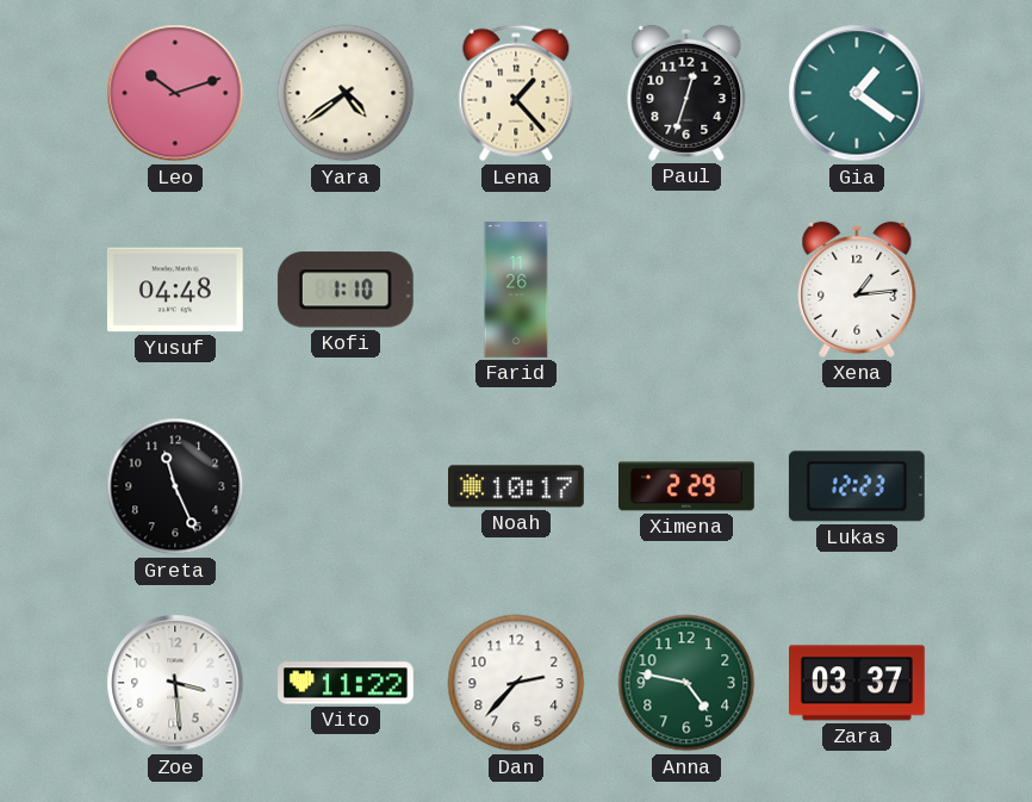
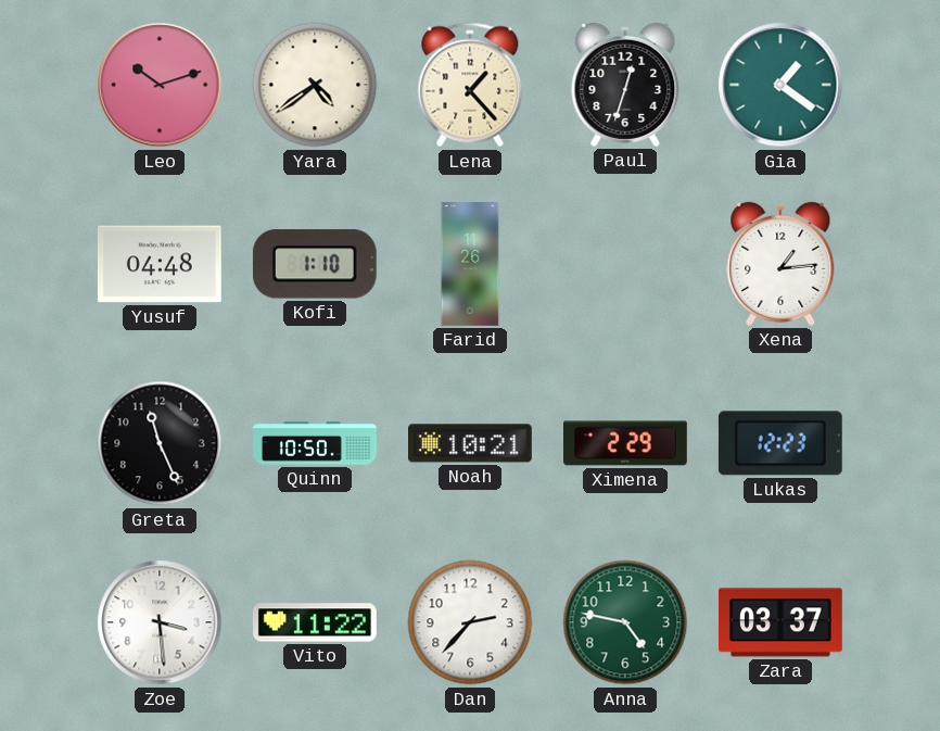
Quinn: none -> 10:50
Noah: 10:17 -> 10:21
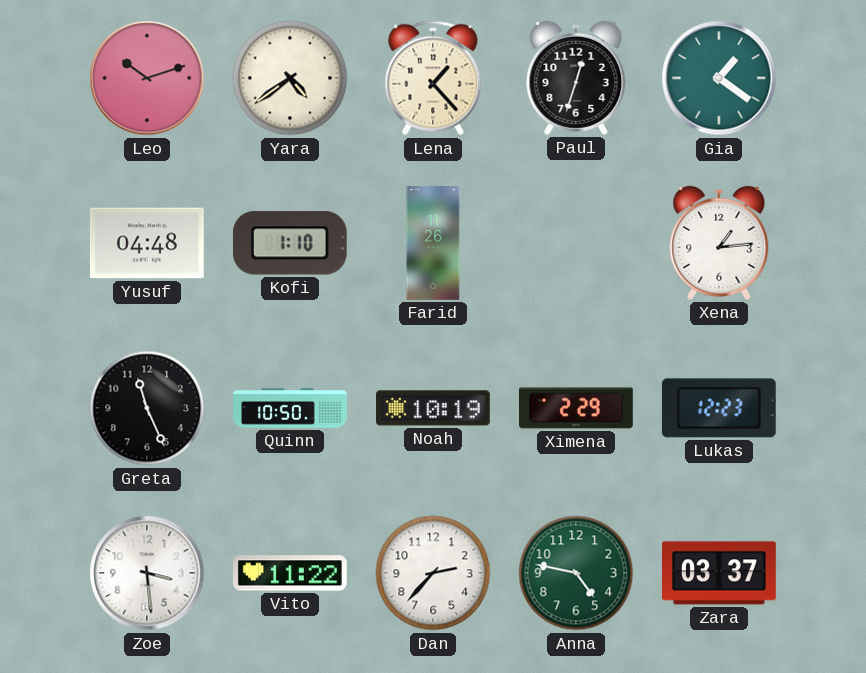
Noah: 10:21 -> 10:19
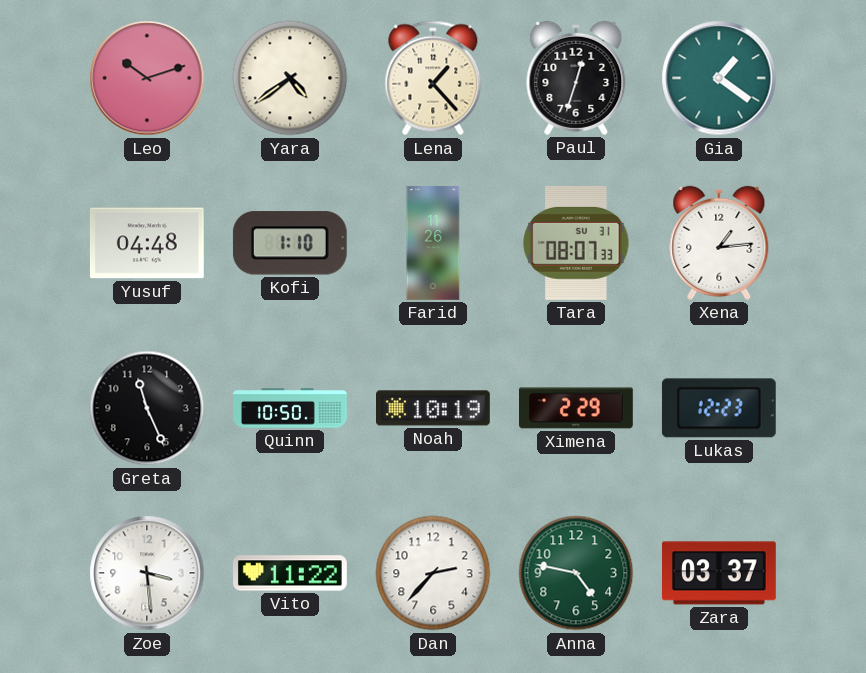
Tara: none -> 08:07
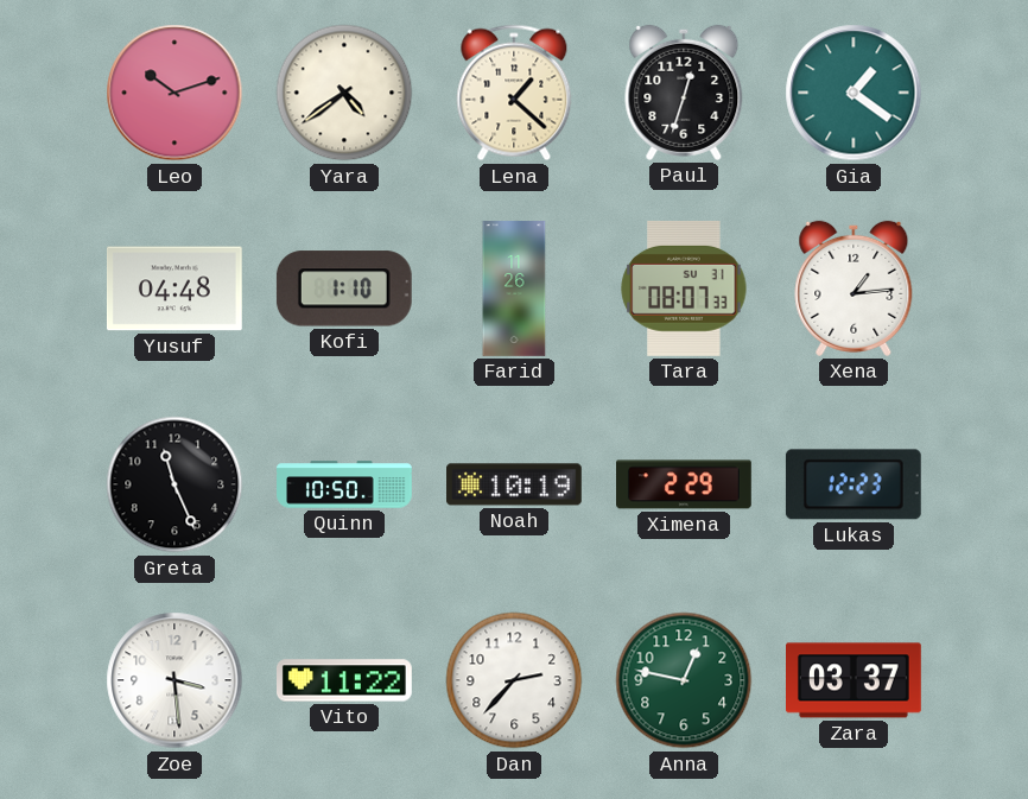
Lena: 1:23 -> 1:22
Anna: 4:47 -> 12:47
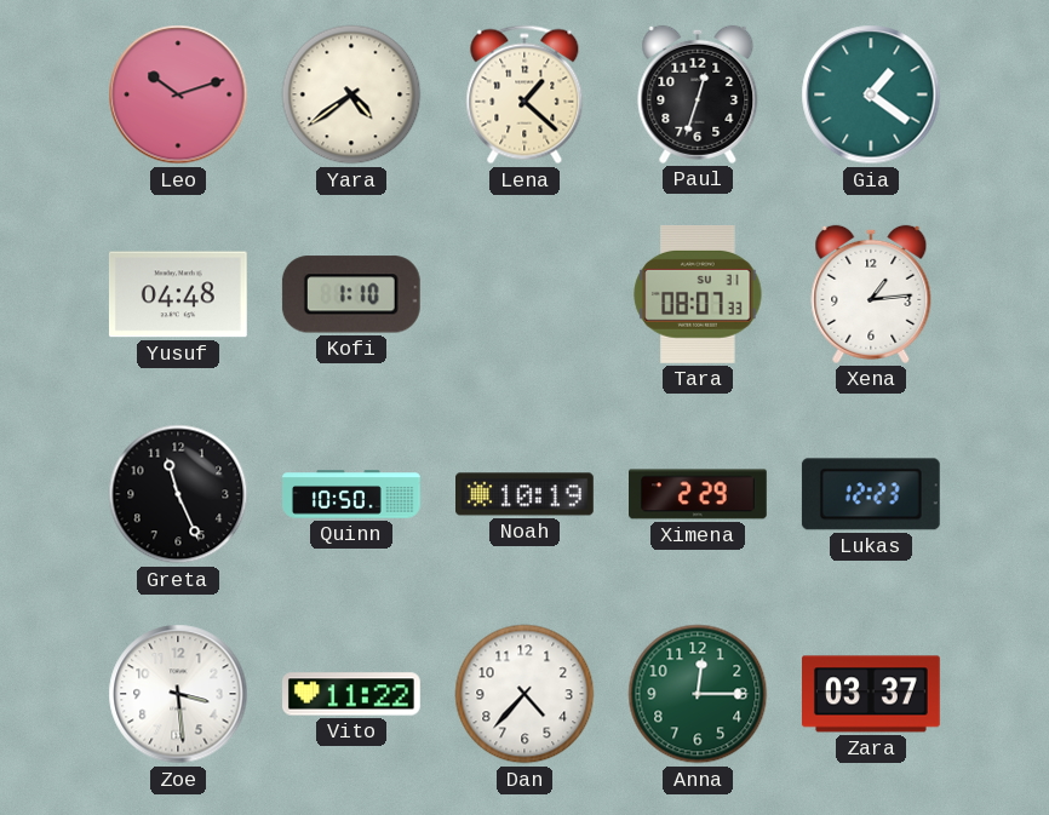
Farid: 11:26 -> none
Dan: 2:37 -> 4:37
Anna: 12:47 -> 12:15
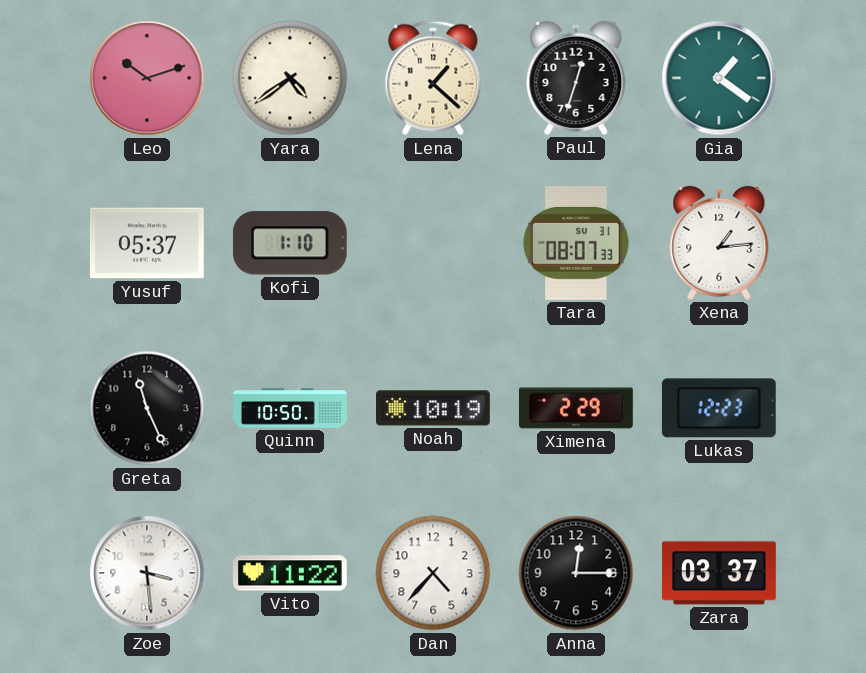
Yusuf: 04:48 -> 05:37
Anna dial: green -> black
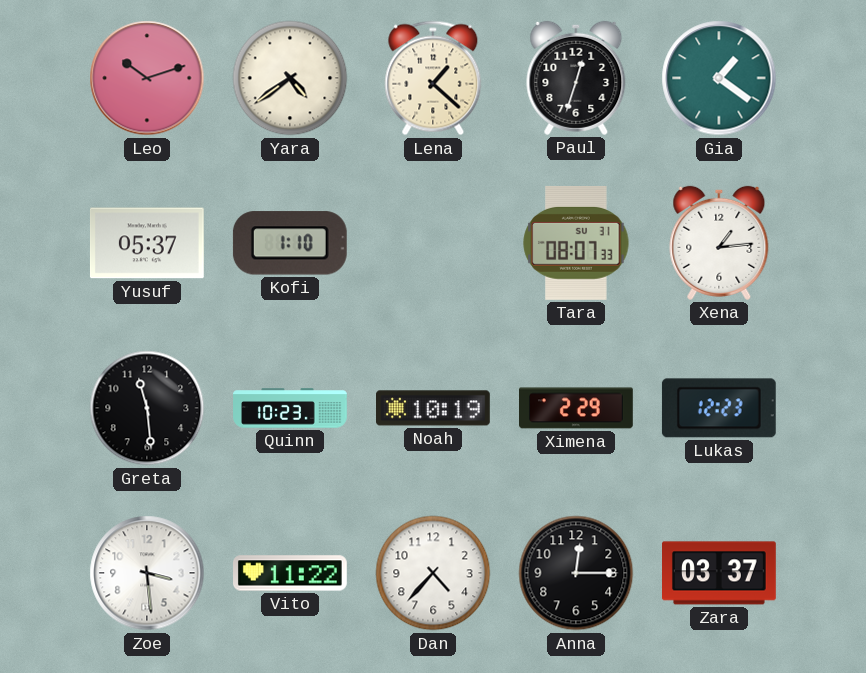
Greta: 11:26 -> 11:29
Quinn: 10:50 -> 10:23
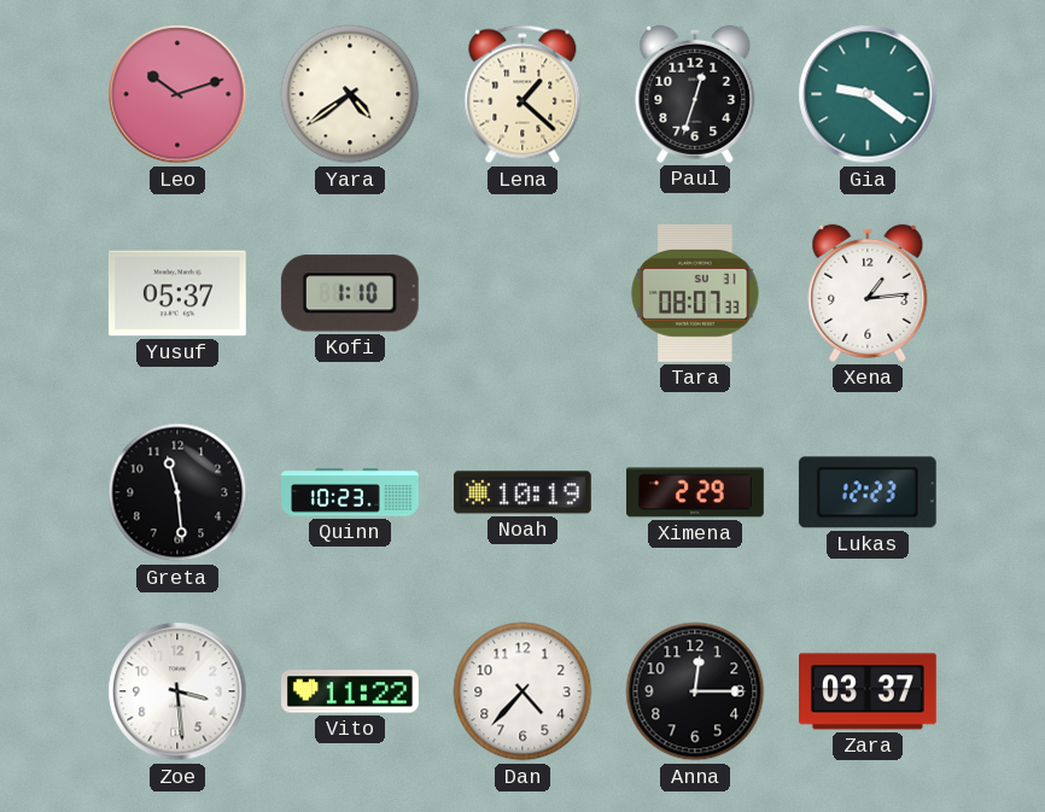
Gia: 1:21 -> 9:21
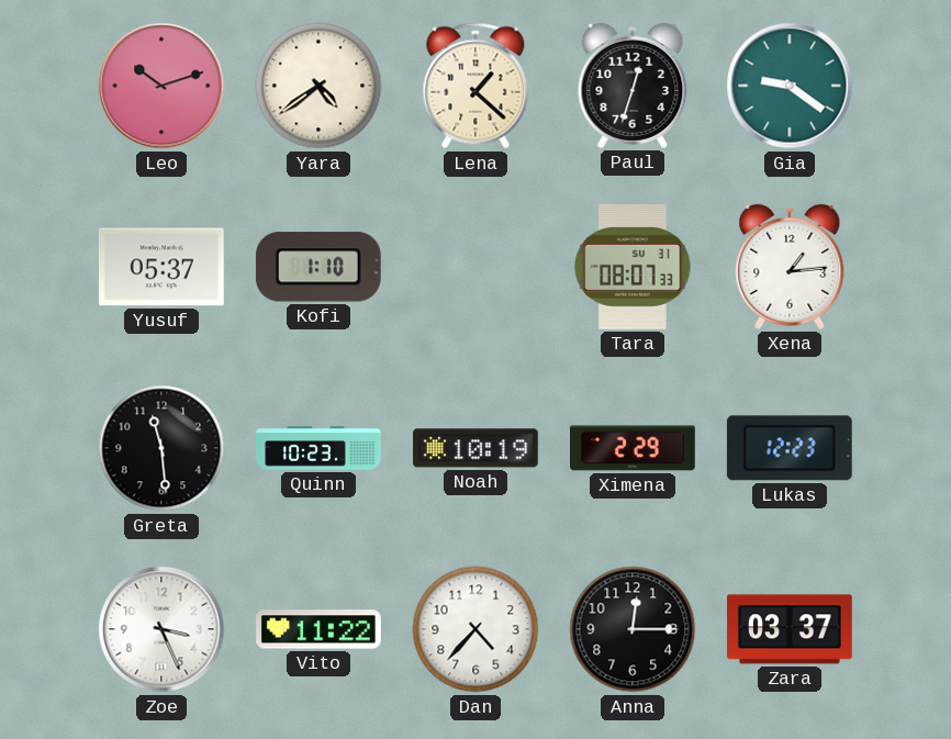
Zoe: 3:29 -> 3:26
